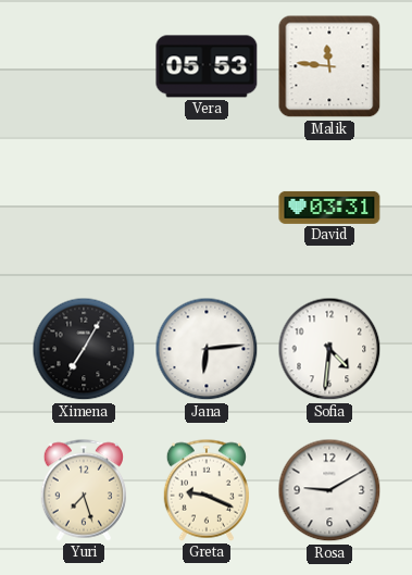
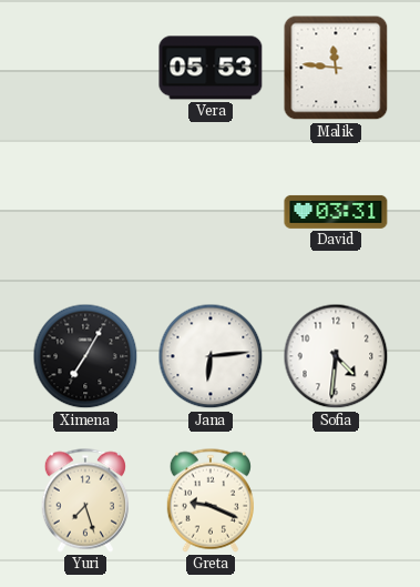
Rosa: 9:10 -> none
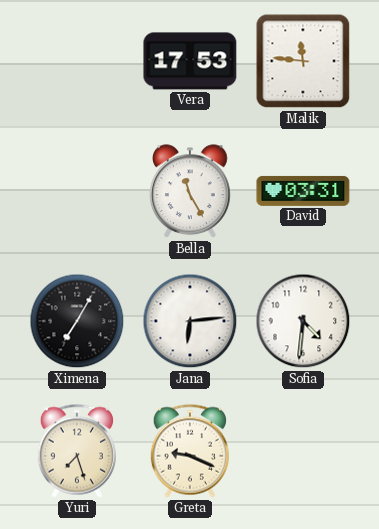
Vera: 05:53 -> 17:53
Bella: none -> 11:25
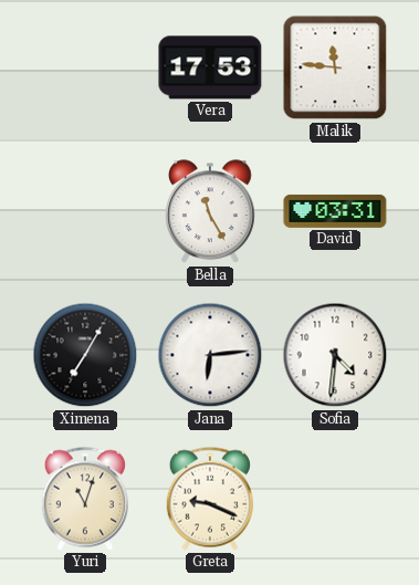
Yuri: 7:27 -> 11:03
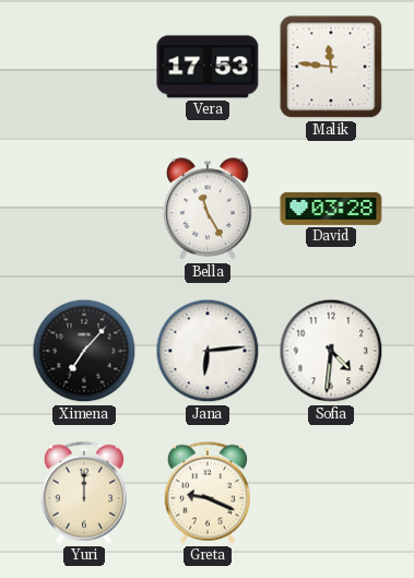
David: 03:31 -> 03:28
Ximena: 7:05 -> 7:07
Yuri: 11:03 -> 12:00
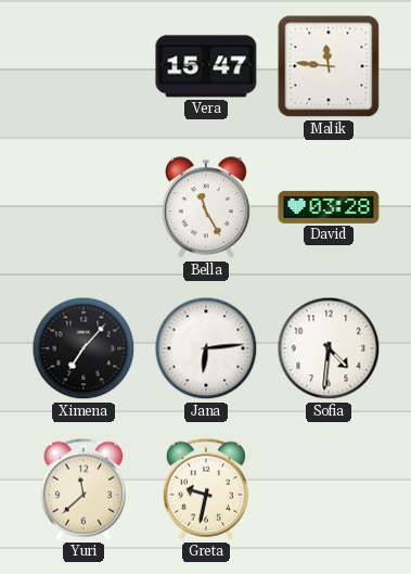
Vera: 17:53 -> 15:47
Yuri: 12:00 -> 11:38
Greta: 9:19 -> 9:32
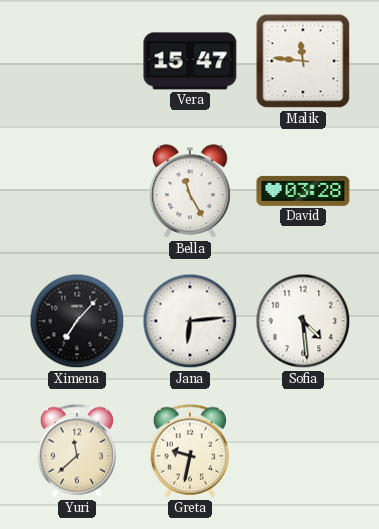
Sofia: 4:31 -> 4:29
